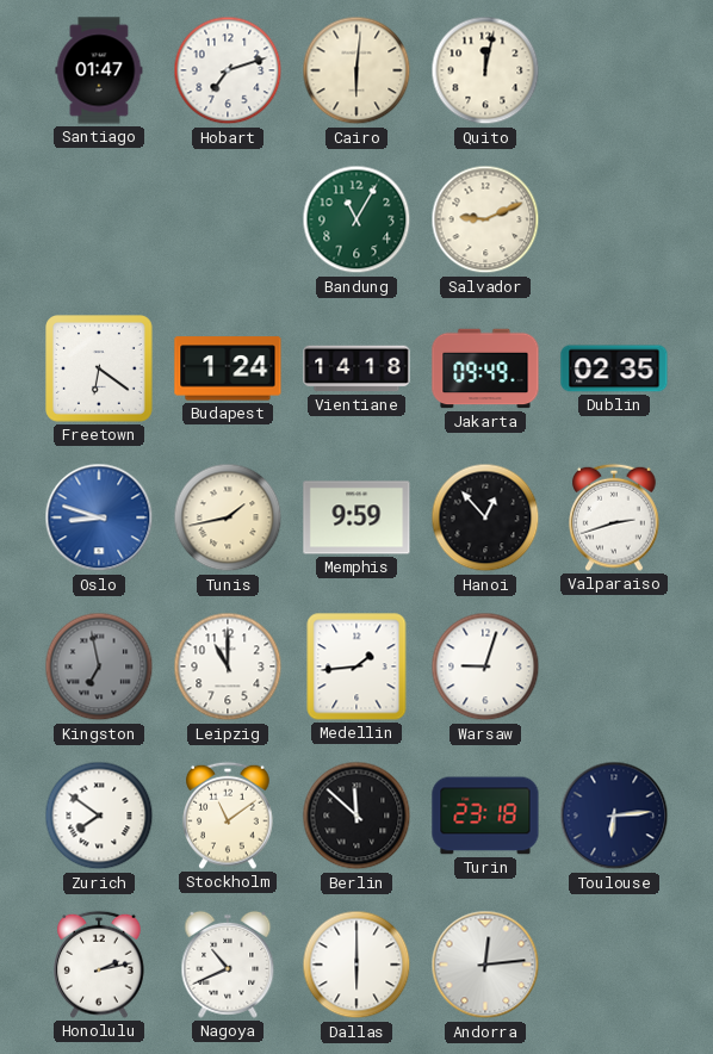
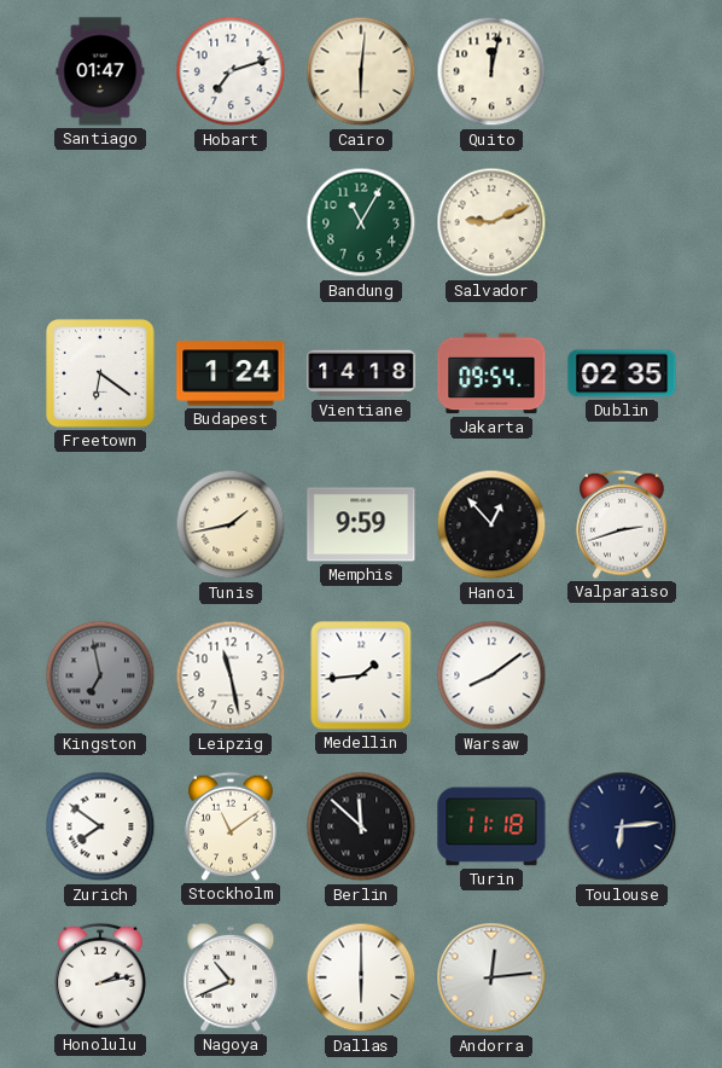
Jakarta: 09:49 -> 09:54
Oslo: 8:48 -> none
Leipzig: 11:00 -> 11:28
Warsaw: 9:03 -> 8:09
Turin: 23:18 -> 11:18
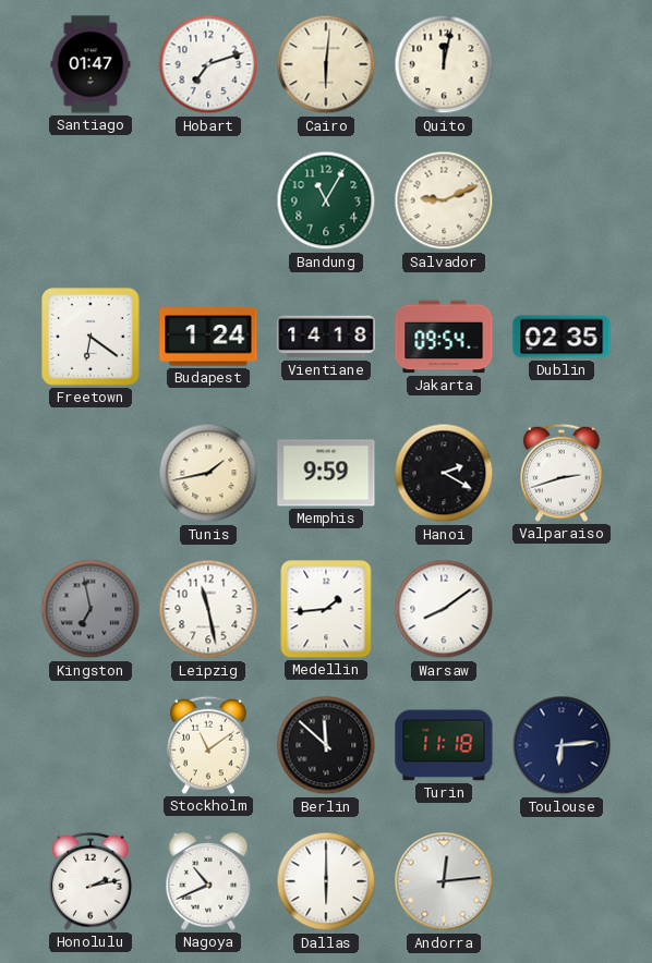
Hanoi: 12:53 -> 2:20
Zurich: 7:51 -> none
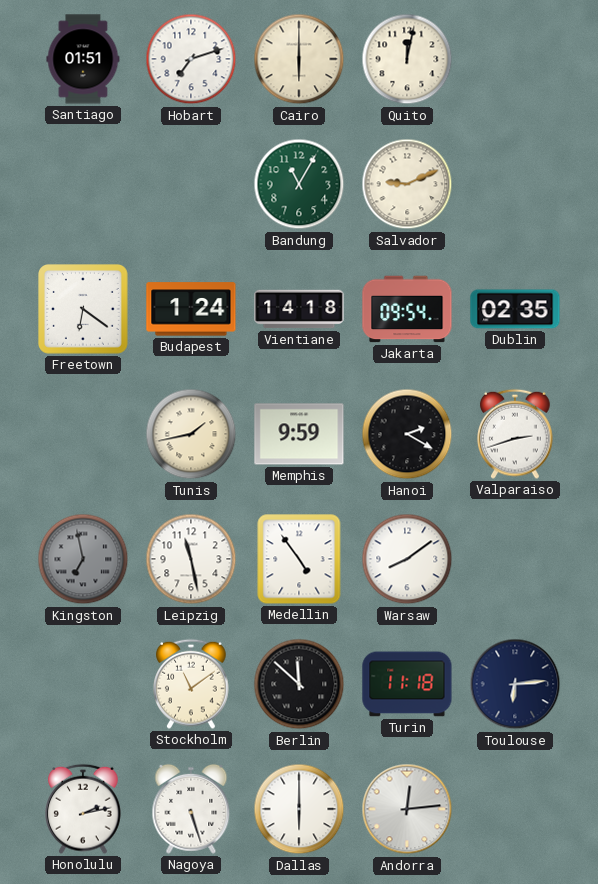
Santiago: 01:47 -> 01:51
Cairo: 6:01 -> 6:00
Medellin: 1:44 -> 4:54
Nagoya: 10:41 -> 5:27
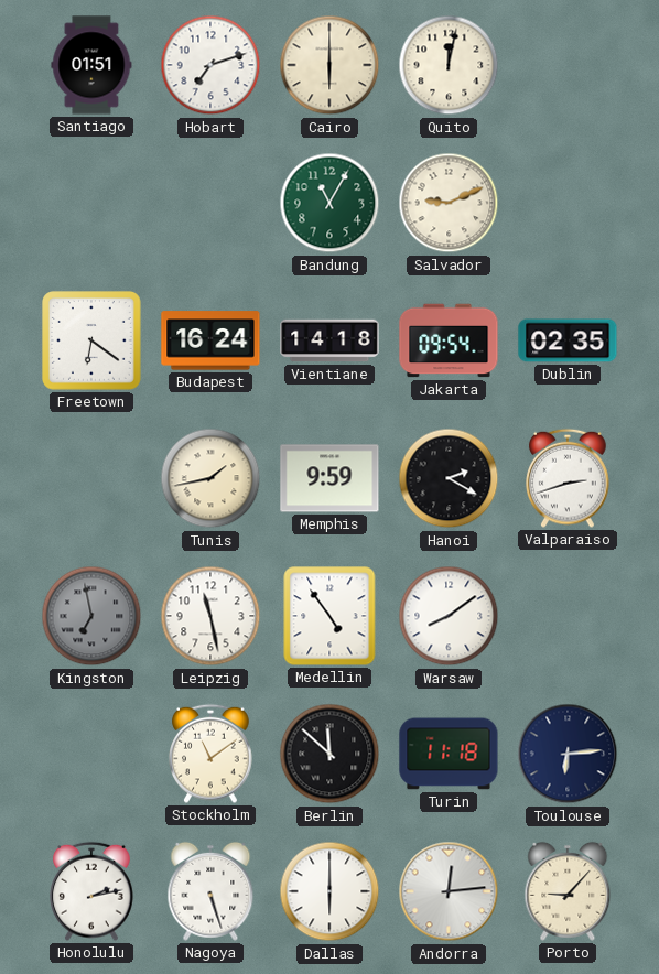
Budapest: 1:24 -> 16:24
Porto: none -> 9:07
